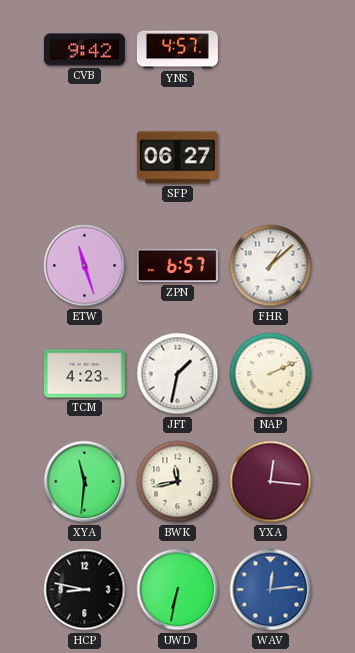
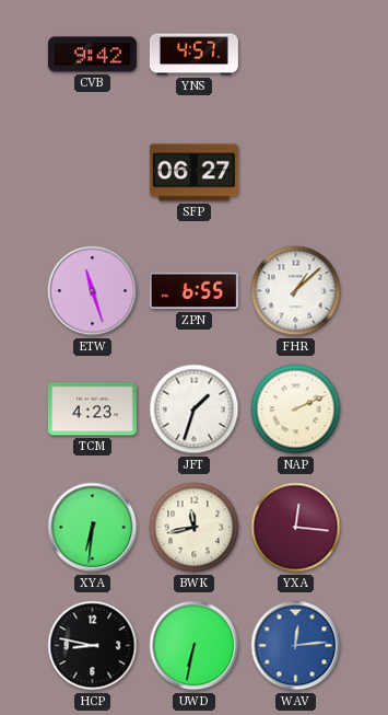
ZPN: 6:57 -> 6:55
JFT: 1:32 -> 1:33
XYA: 11:31 -> 6:31
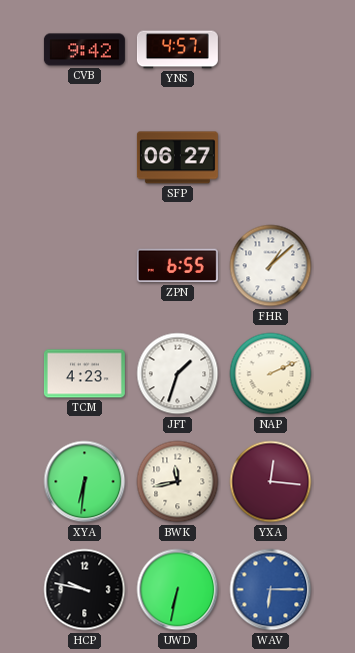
ETW: 11:27 -> none
HCP: 8:47 -> 9:47
WAV: 12:14 -> 6:15
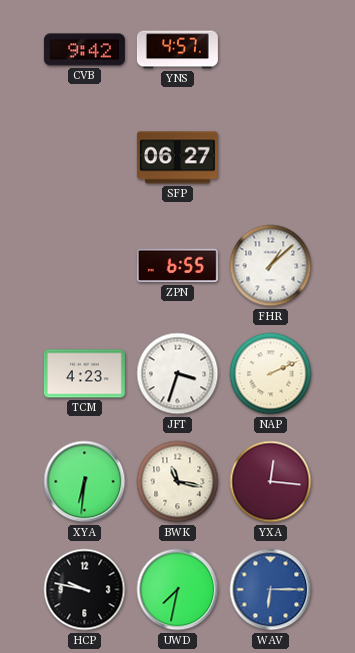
JFT: 1:33 -> 3:33
BWK: 11:43 -> 11:17
UWD: 6:32 -> 7:32
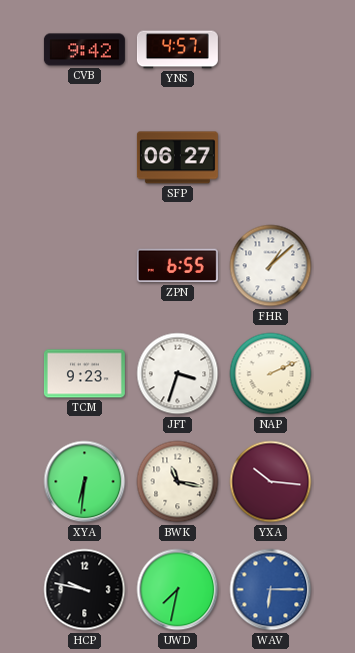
TCM: 4:23 -> 9:23
YXA: 12:16 -> 10:16
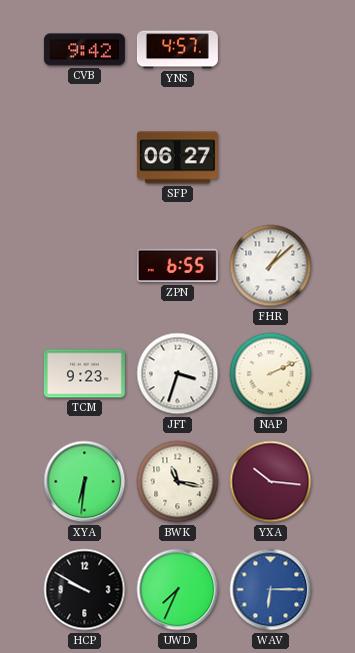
HCP: 9:47 -> 9:50
UWD: 7:32 -> 7:34
